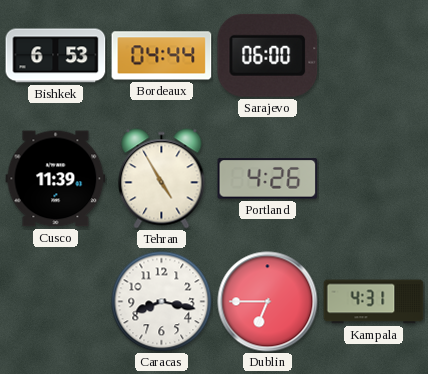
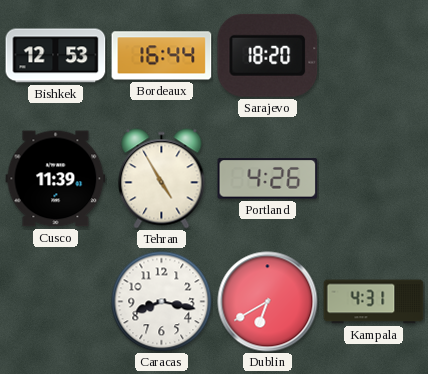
Bishkek: 6:53 -> 12:53
Bordeaux: 04:44 -> 16:44
Sarajevo: 06:00 -> 18:20
Dublin: 6:45 -> 6:40
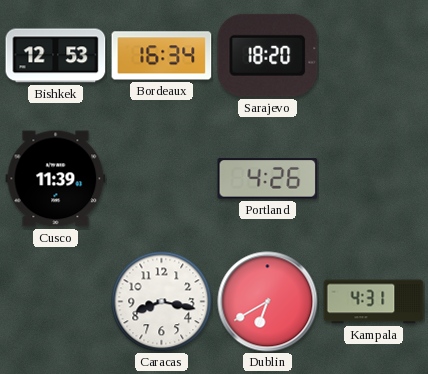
Bordeaux: 16:44 -> 16:34
Tehran: 4:55 -> none
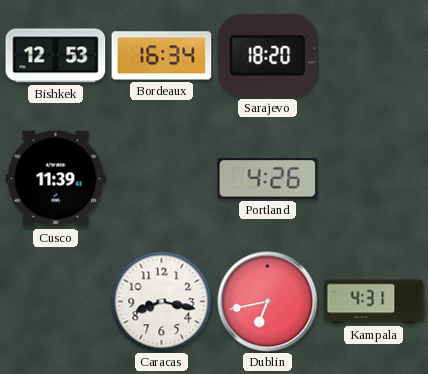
Dublin: 6:40 -> 6:43
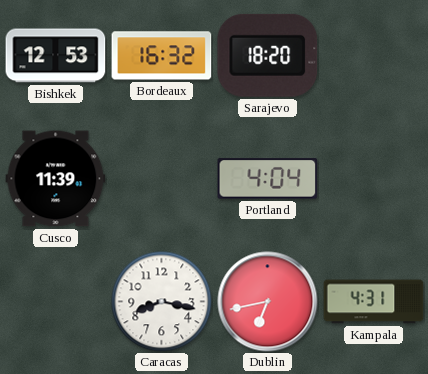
Bordeaux: 16:34 -> 16:32
Portland: 4:26 -> 4:04
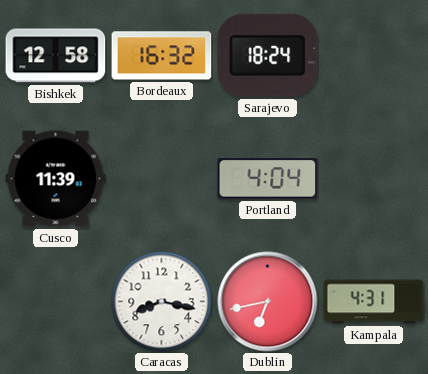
Bishkek: 12:53 -> 12:58
Sarajevo: 18:20 -> 18:24
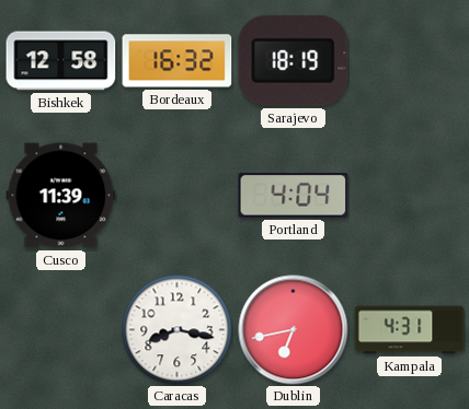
Sarajevo: 18:24 -> 18:19
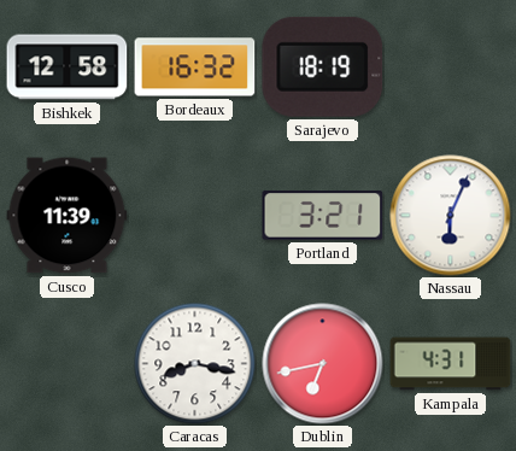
Portland: 4:04 -> 3:21
Nassau: none -> 6:04
